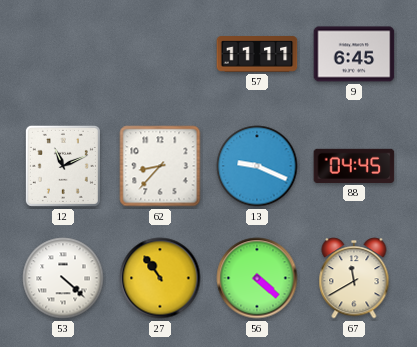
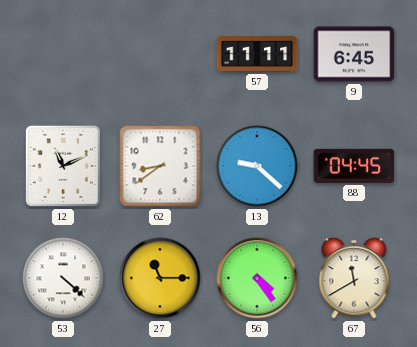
62: 8:37 -> 8:39
13: 9:19 -> 9:22
27: 10:54 -> 11:15
56: 4:22 -> 4:24
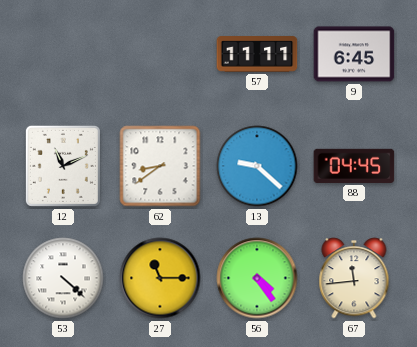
67: 11:40 -> 11:44
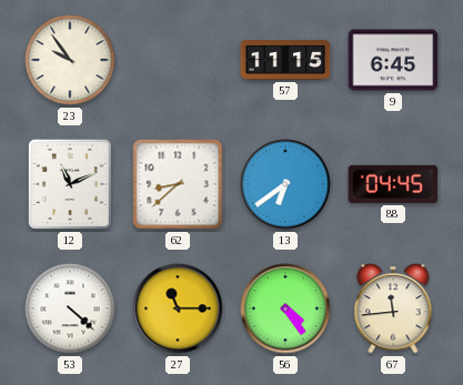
23: none -> 9:54
57: 11:11 -> 11:15
62: 8:39 -> 8:38
13: 9:22 -> 6:39
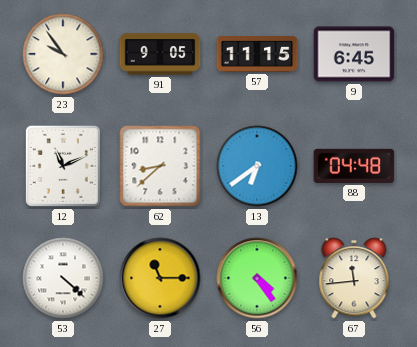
91: none -> 9:05
88: 04:45 -> 04:48
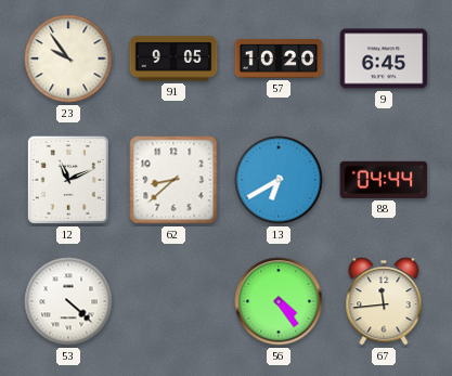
57: 11:15 -> 10:20
13: 6:39 -> 6:40
88: 04:48 -> 04:44
27: 11:15 -> none
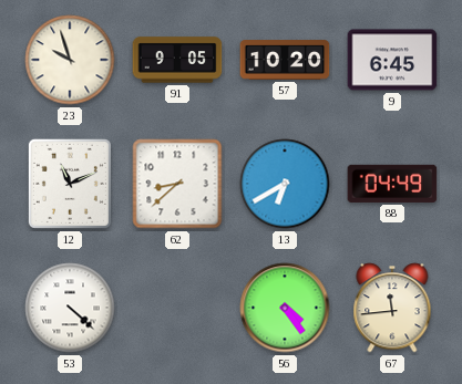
23: 9:54 -> 9:57
88: 04:44 -> 04:49
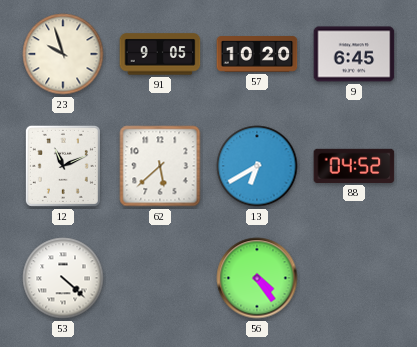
62: 8:38 -> 5:38
88: 04:49 -> 04:52
67: 11:44 -> none
